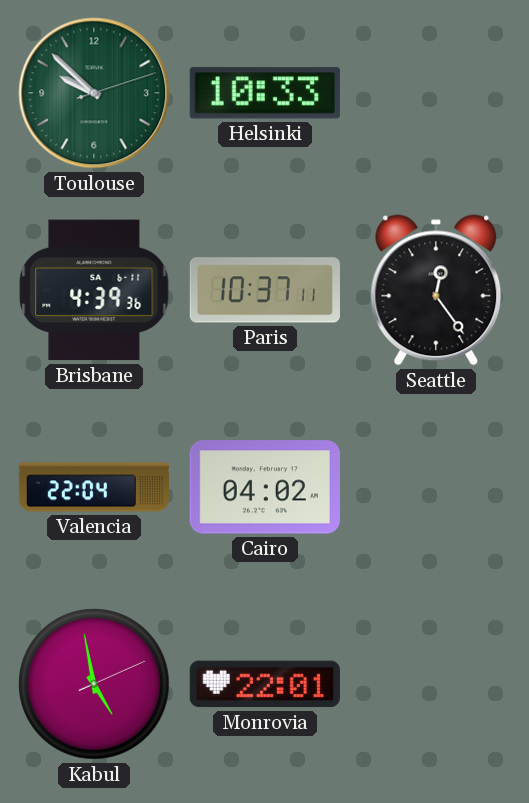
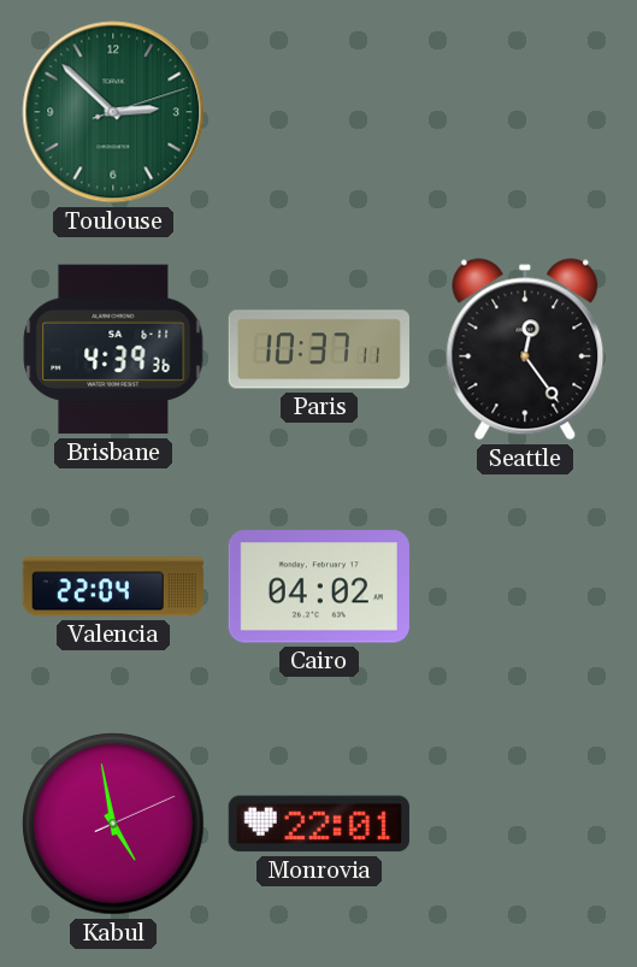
Toulouse: 9:52 -> 2:52
Helsinki: 10:33 -> none
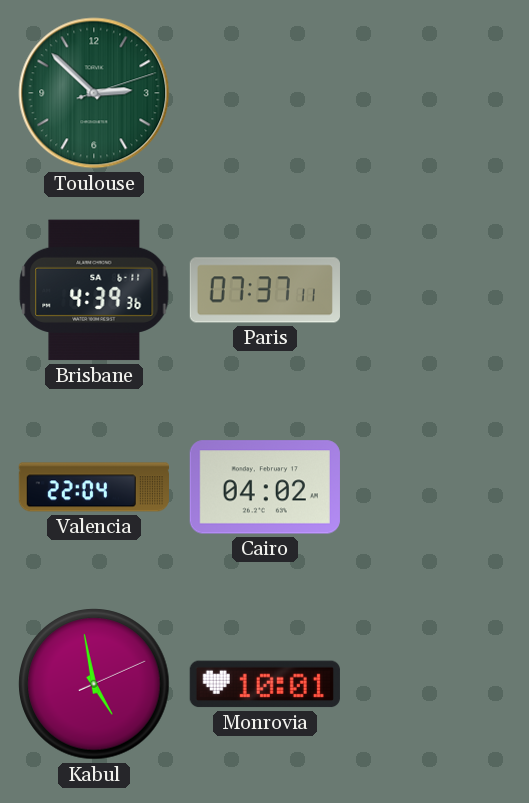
Paris: 10:37 -> 07:37
Seattle: 12:24 -> none
Monrovia: 22:01 -> 10:01
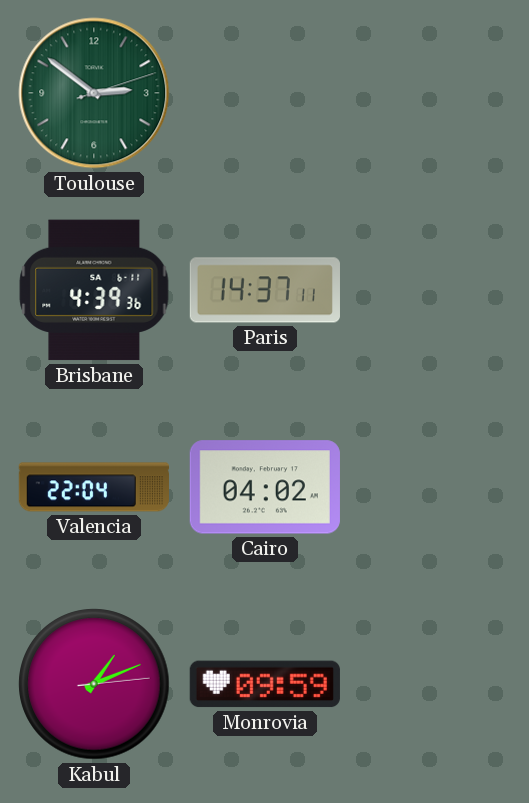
Toulouse: 2:52 -> 2:51
Paris: 07:37 -> 14:37
Kabul: 4:58 -> 1:11
Monrovia: 10:01 -> 09:59
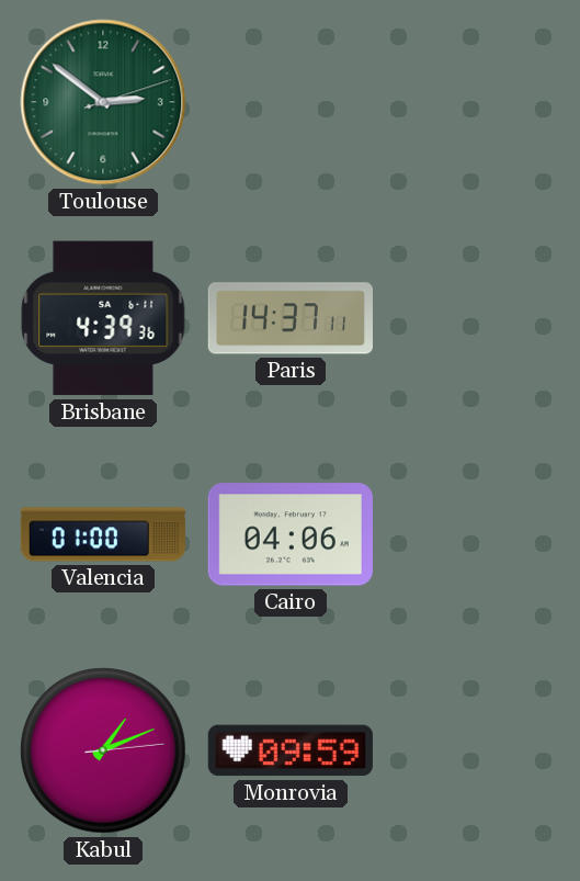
Valencia: 22:04 -> 01:00
Cairo: 04:02 -> 04:06
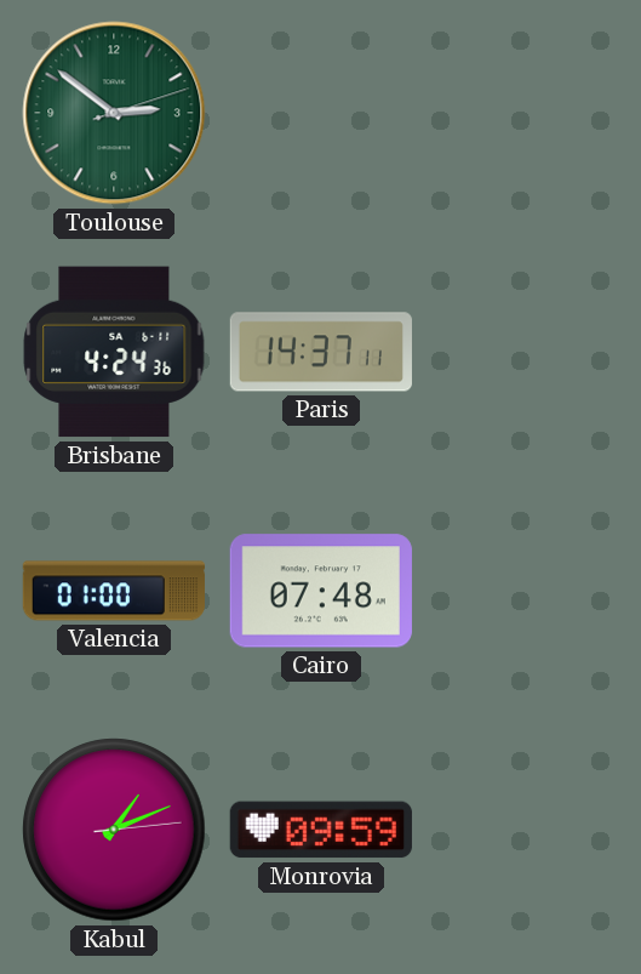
Brisbane: 4:39 -> 4:24
Cairo: 04:06 -> 07:48
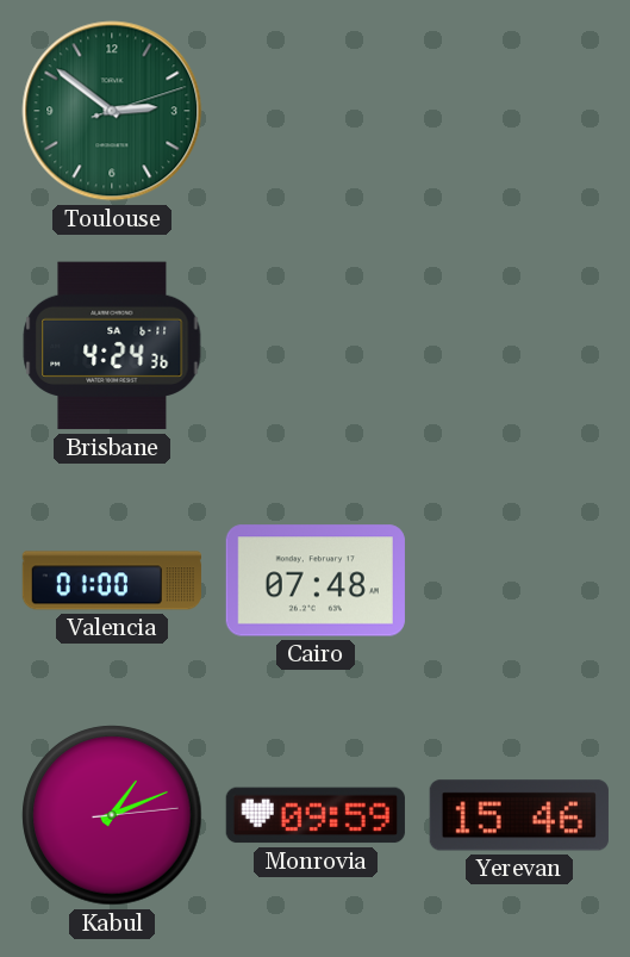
Paris: 14:37 -> none
Yerevan: none -> 15:46
